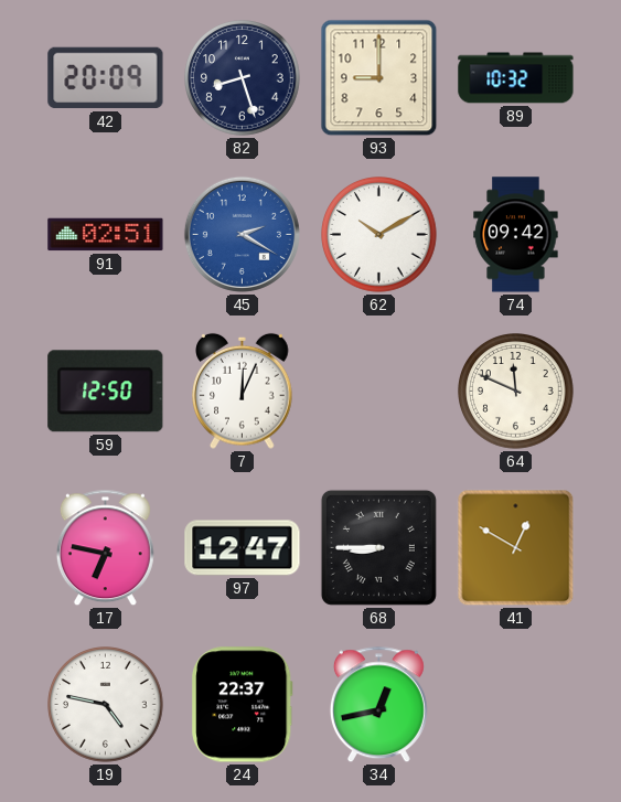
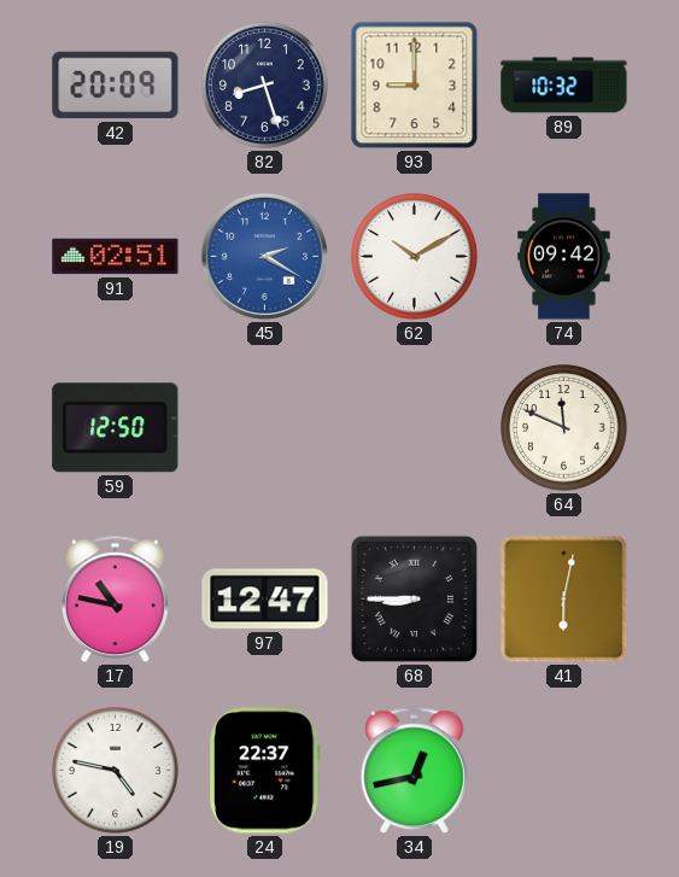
7: 12:04 -> none
17: 6:47 -> 10:47
41: 12:50 -> 6:02
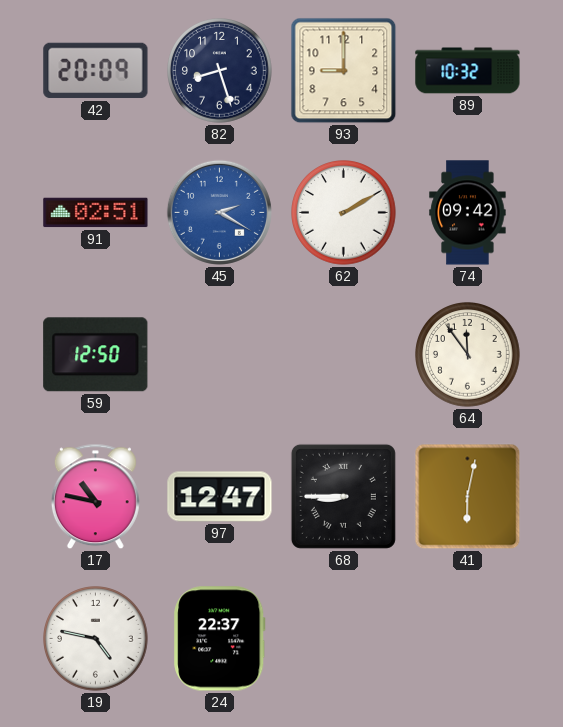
62: 10:10 -> 2:10
64: 11:49 -> 11:54
34: 12:43 -> none
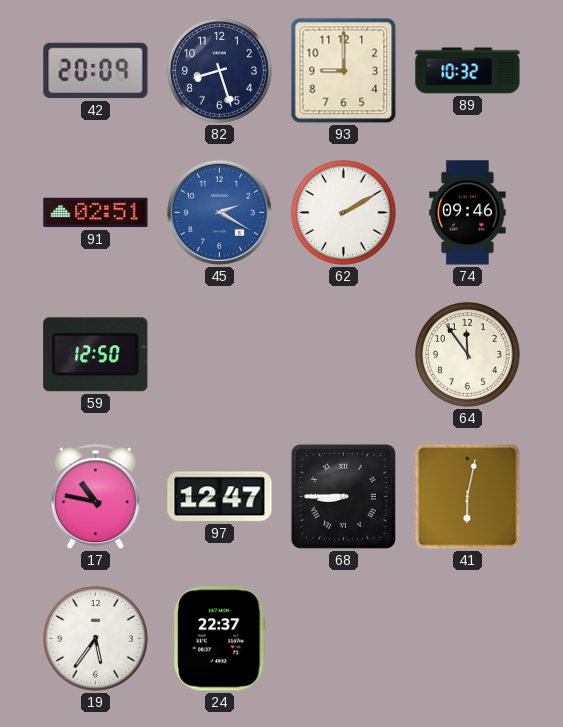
74: 09:42 -> 09:46
19: 4:47 -> 5:36
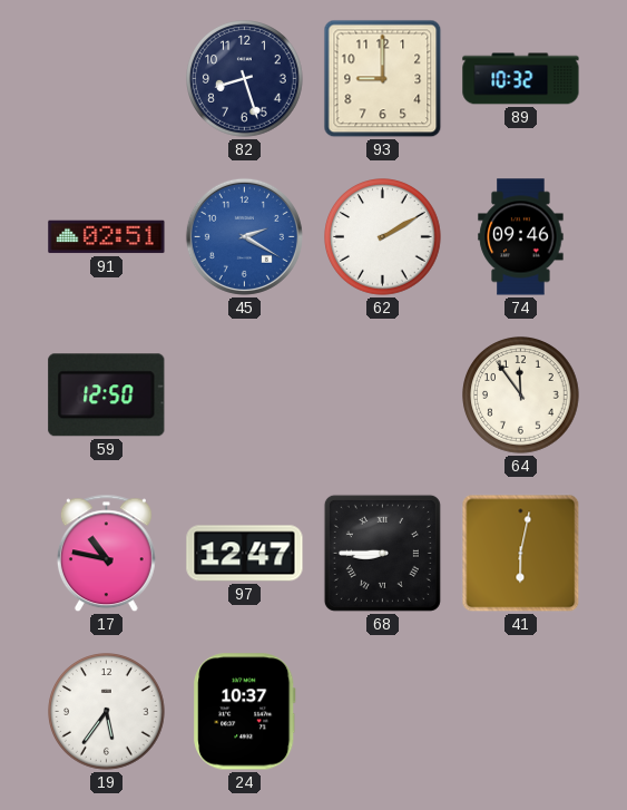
42: 20:09 -> none
24: 22:37 -> 10:37
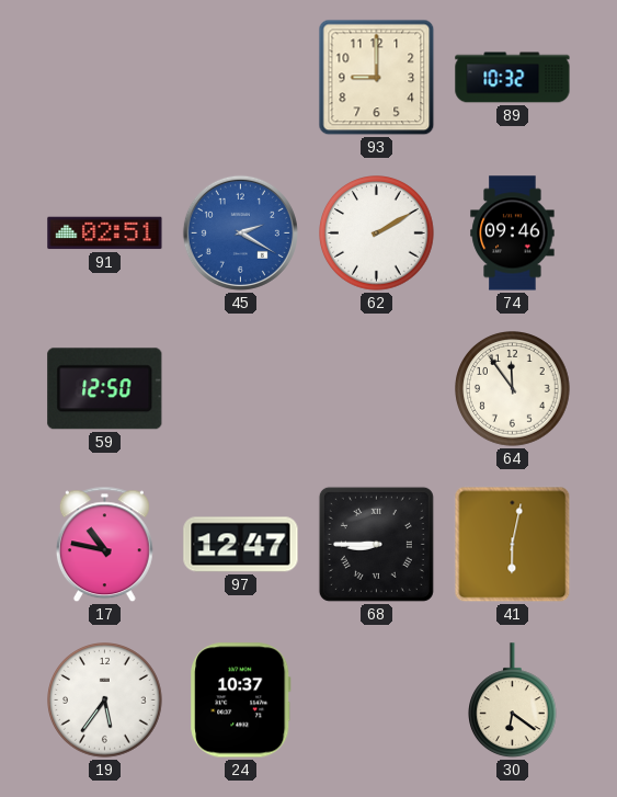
82: 8:27 -> none
30: none -> 6:21
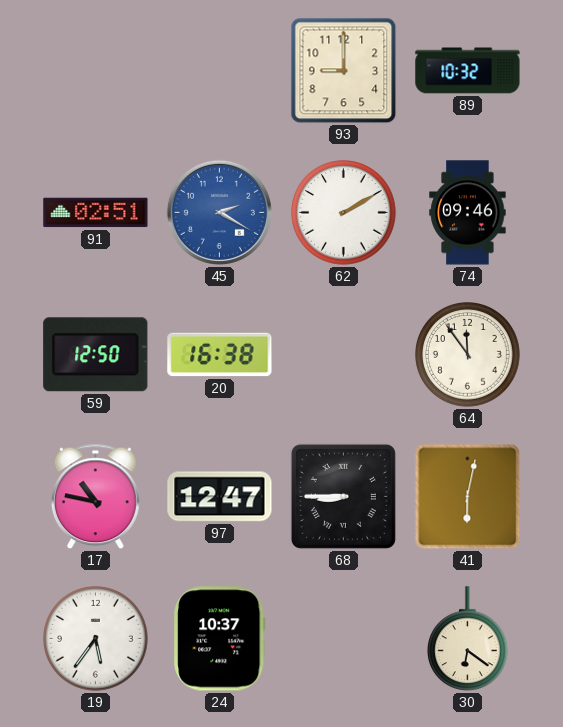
20: none -> 16:38
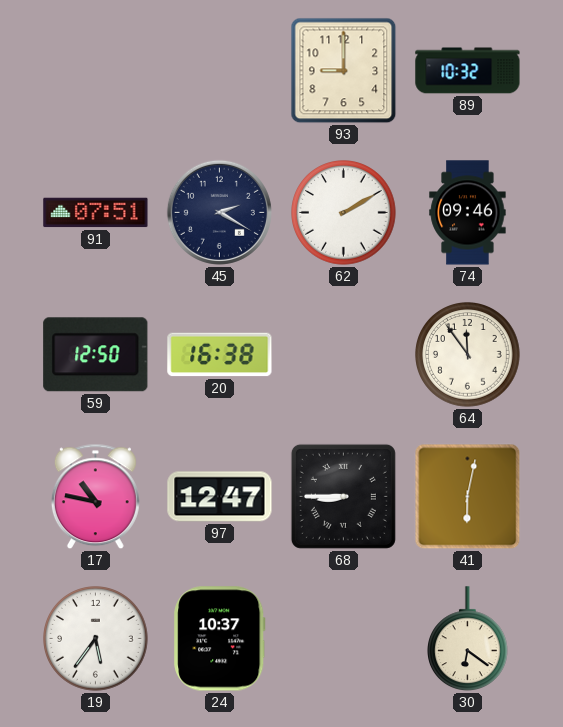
91: 02:51 -> 07:51
45 dial: blue -> navy
